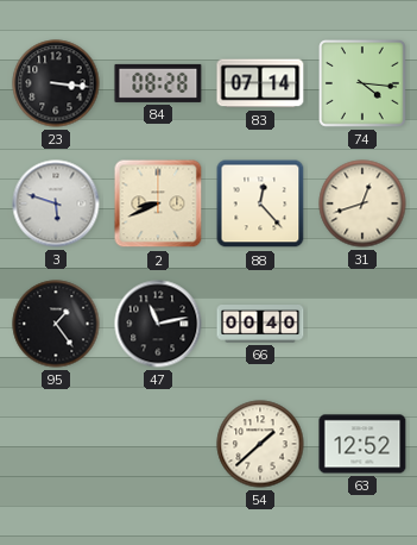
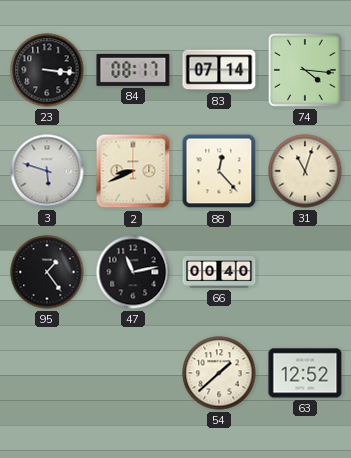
84: 08:28 -> 08:17
31: 12:42 -> 11:03
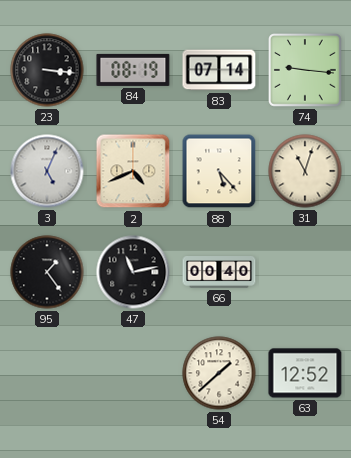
84: 08:17 -> 08:19
74: 4:16 -> 9:16
3: 5:48 -> 5:04
2: 8:41 -> 4:41
88: 12:23 -> 5:23
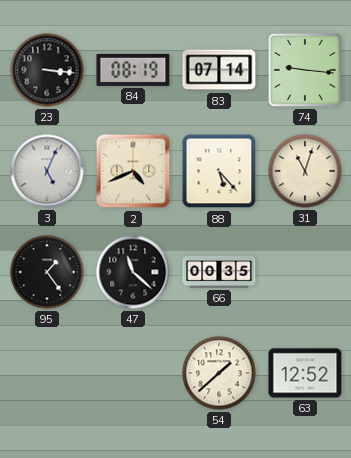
47: 11:13 -> 11:22
66: 00:40 -> 00:35
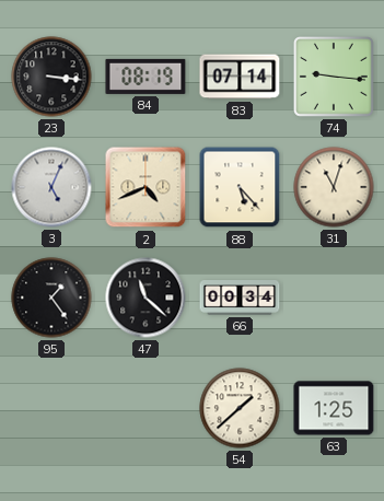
66: 00:35 -> 00:34
63: 12:52 -> 1:25
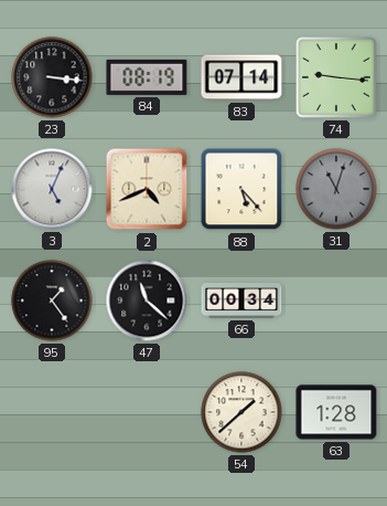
31 dial: cream -> grey
63: 1:25 -> 1:28
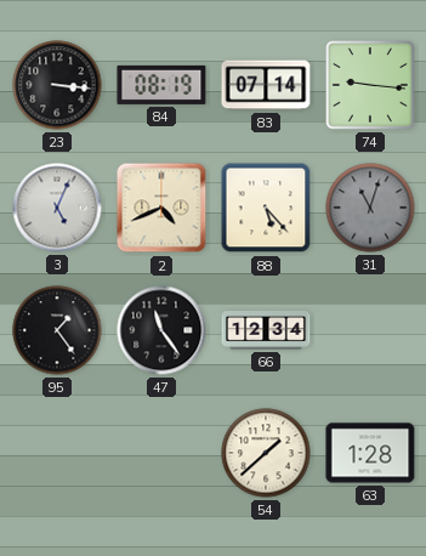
47: 11:22 -> 11:24
66: 00:34 -> 12:34
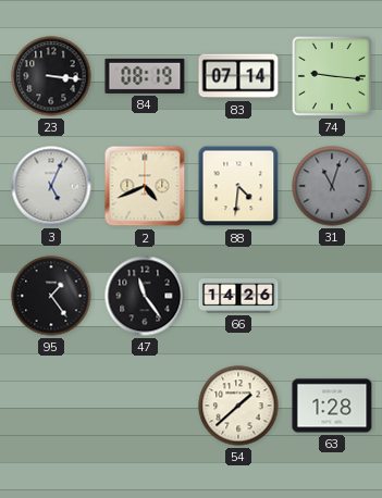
88: 5:23 -> 4:31
66: 12:34 -> 14:26
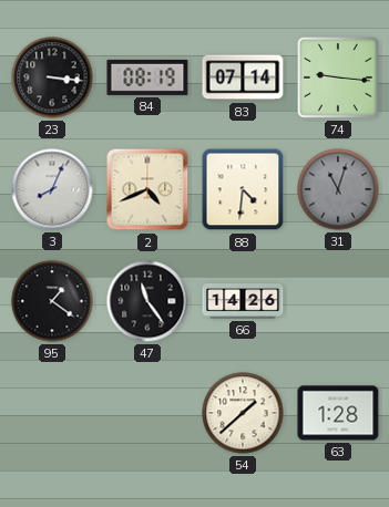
3: 5:04 -> 8:04
95: 1:24 -> 1:21
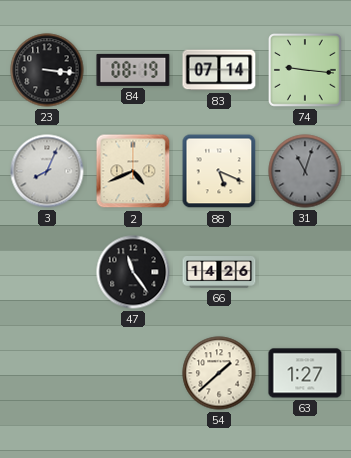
88: 4:31 -> 5:19
95: 1:21 -> none
63: 1:28 -> 1:27
